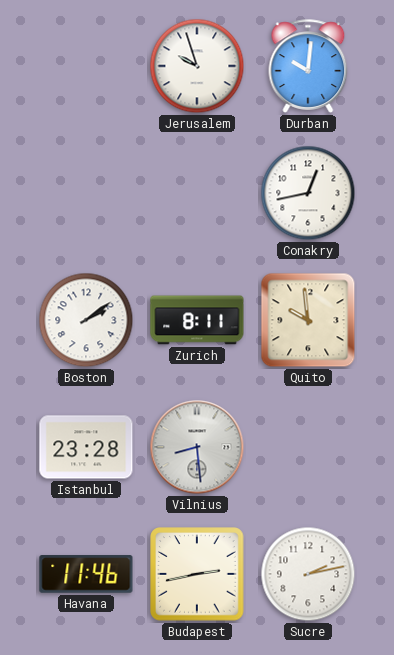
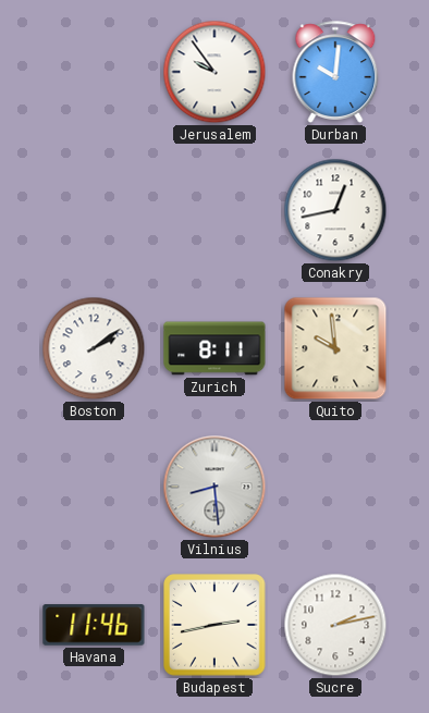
Jerusalem: 9:57 -> 9:54
Istanbul: 23:28 -> none
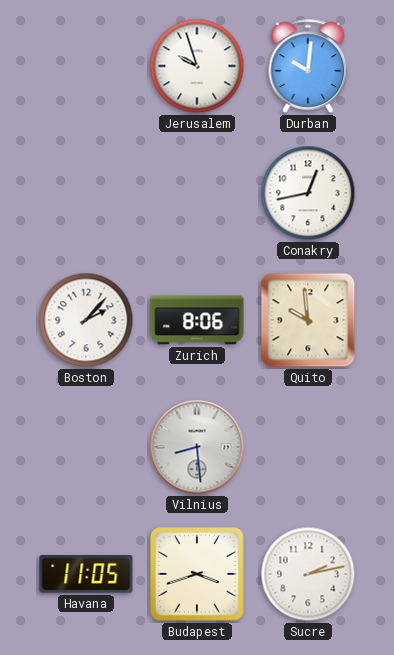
Jerusalem: 9:54 -> 9:57
Boston: 2:09 -> 2:07
Zurich: 8:11 -> 8:06
Havana: 11:46 -> 11:05
Budapest: 2:43 -> 3:42
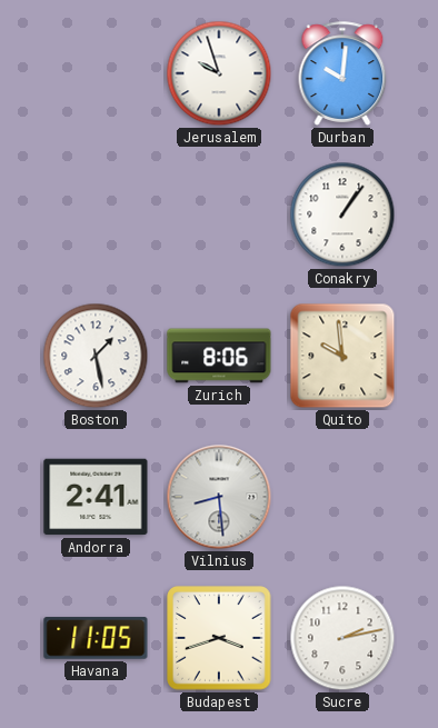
Conakry: 12:43 -> 1:06
Boston: 2:07 -> 1:28
Andorra: none -> 2:41
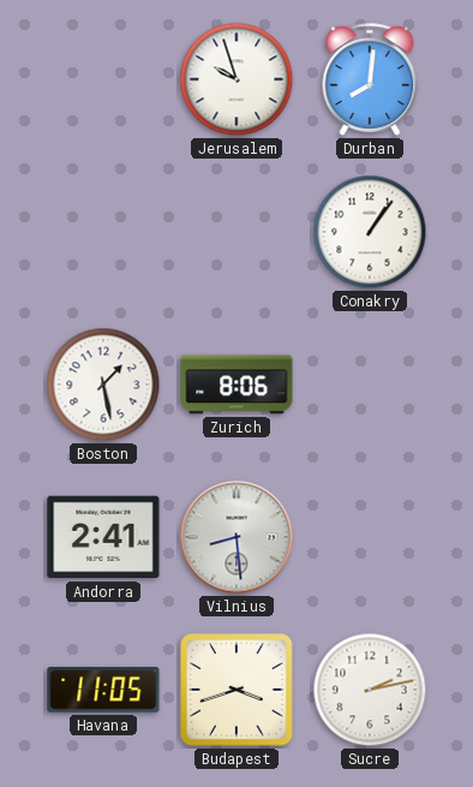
Durban: 10:01 -> 8:01
Quito: 9:59 -> none
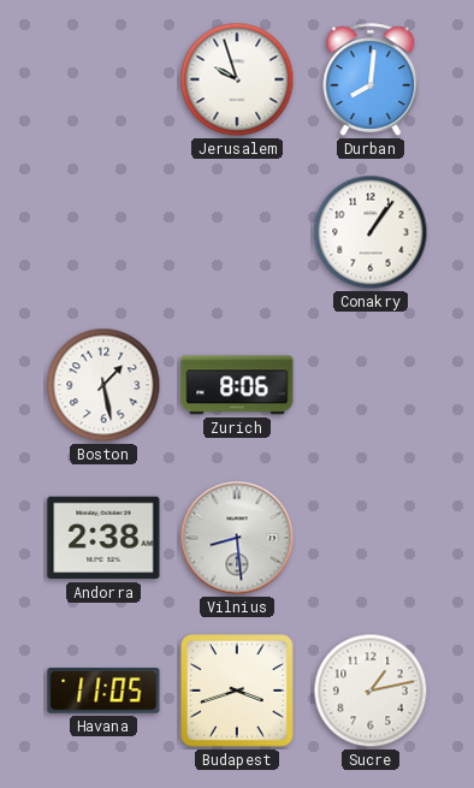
Andorra: 2:41 -> 2:38
Sucre: 2:13 -> 1:13
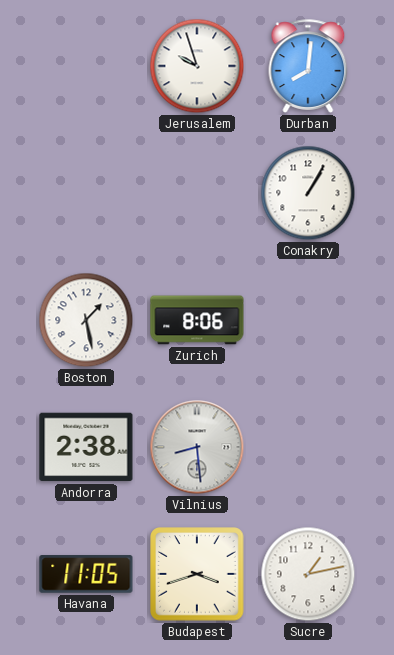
Conakry: 1:06 -> 1:05
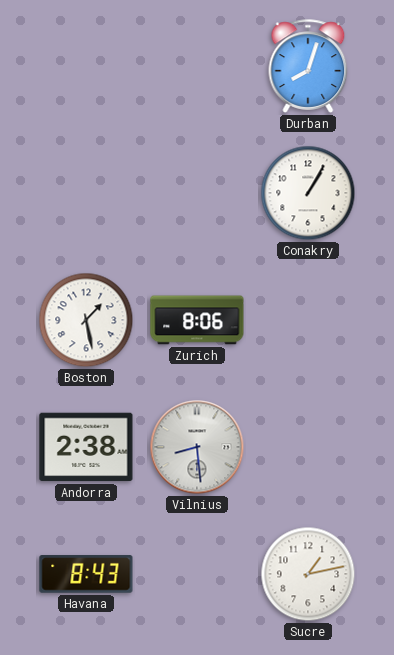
Jerusalem: 9:57 -> none
Durban: 8:01 -> 8:03
Havana: 11:05 -> 8:43
Budapest: 3:42 -> none
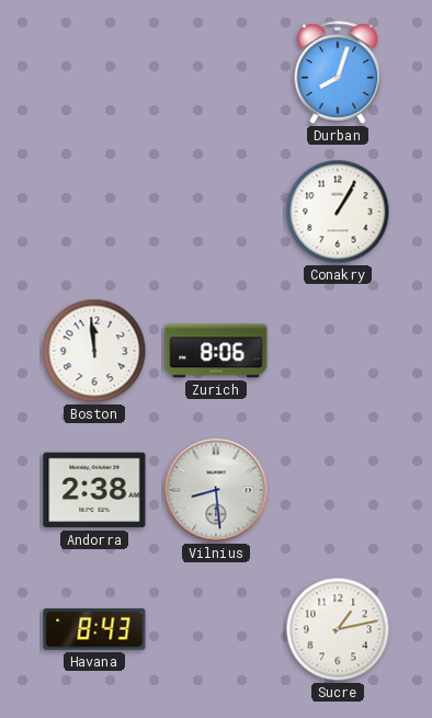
Boston: 1:28 -> 11:59
